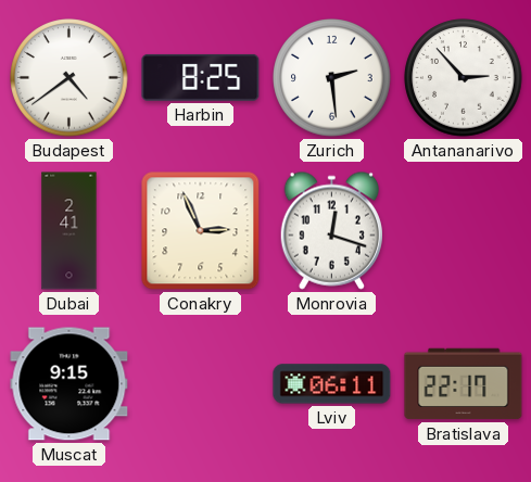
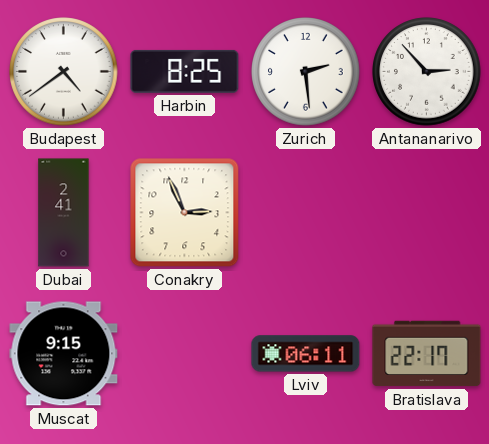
Monrovia: 12:18 -> none
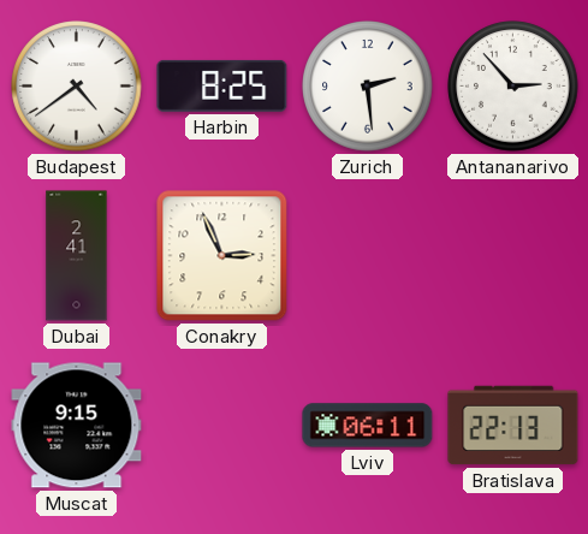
Bratislava: 22:17 -> 22:13
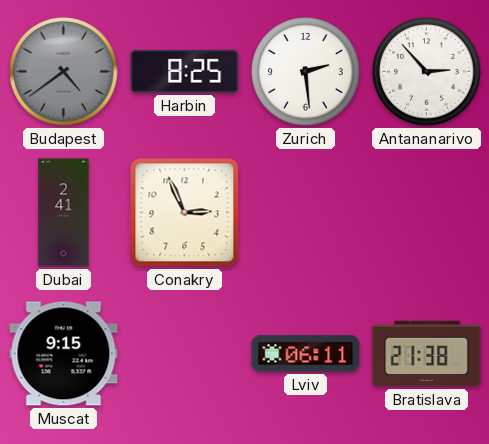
Budapest dial: white -> grey
Bratislava: 22:13 -> 21:38
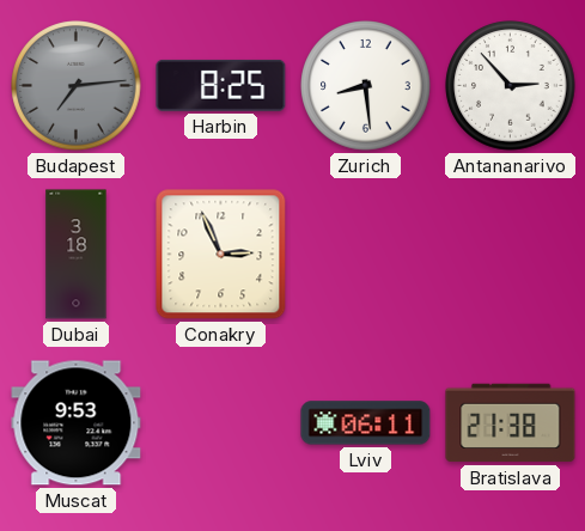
Budapest: 4:39 -> 7:14
Zurich: 2:29 -> 8:29
Dubai: 2:41 -> 3:18
Muscat: 9:15 -> 9:53
